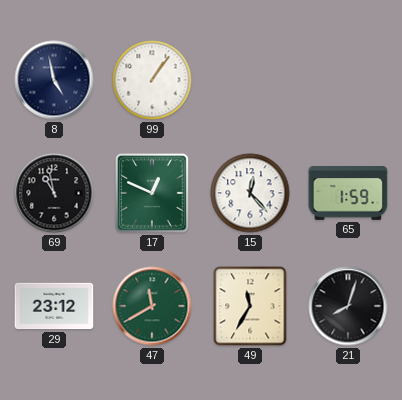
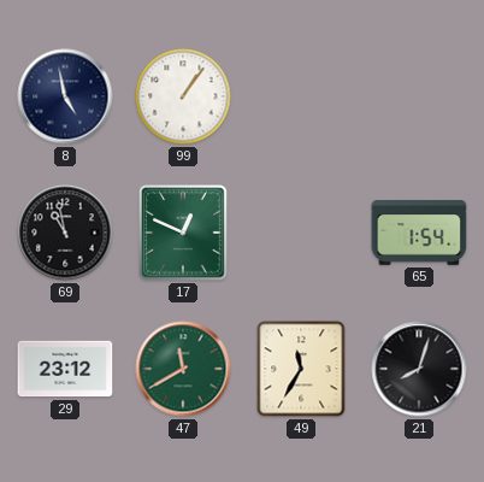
15: 12:23 -> none
65: 1:59 -> 1:54
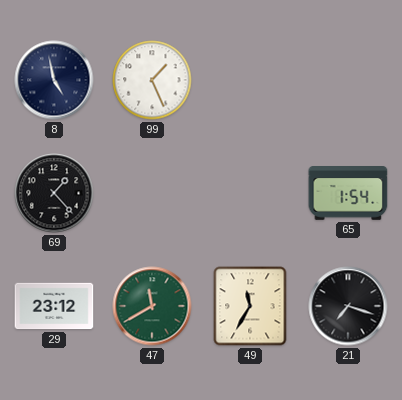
99: 1:06 -> 1:26
69: 10:58 -> 1:23
17: 12:49 -> none
21: 8:03 -> 7:18
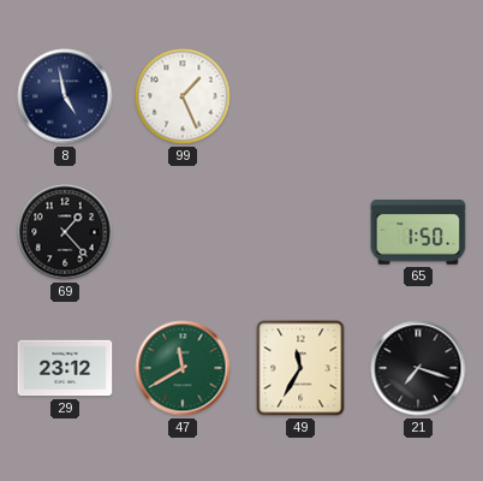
65: 1:54 -> 1:50
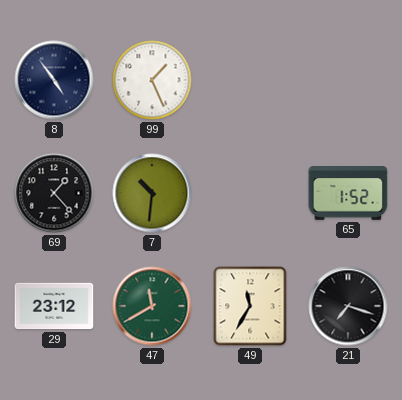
8: 4:58 -> 4:54
7: none -> 10:31
65: 1:50 -> 1:52
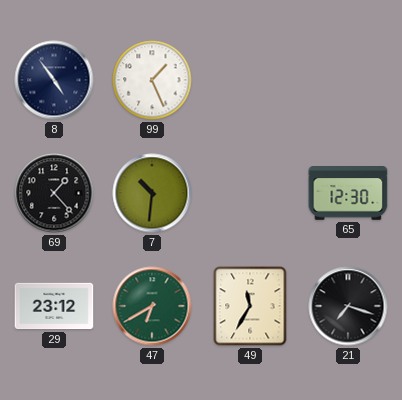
65: 1:52 -> 12:30
47: 11:40 -> 6:40
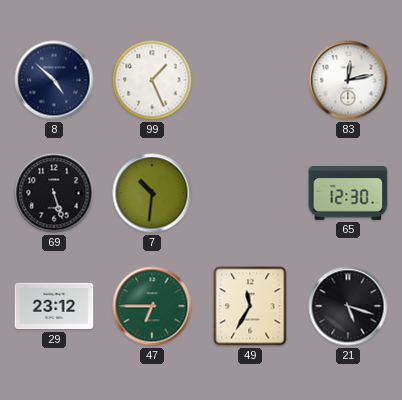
8: 4:54 -> 4:52
83: none -> 12:13
69: 1:23 -> 5:27
47: 6:40 -> 6:45
21: 7:18 -> 5:18
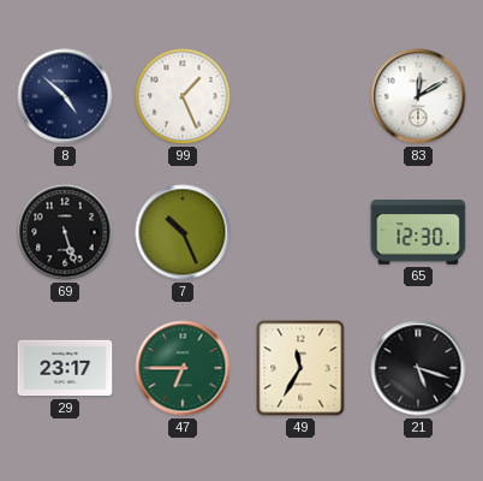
83: 12:13 -> 12:10
7: 10:31 -> 10:26
29: 23:12 -> 23:17
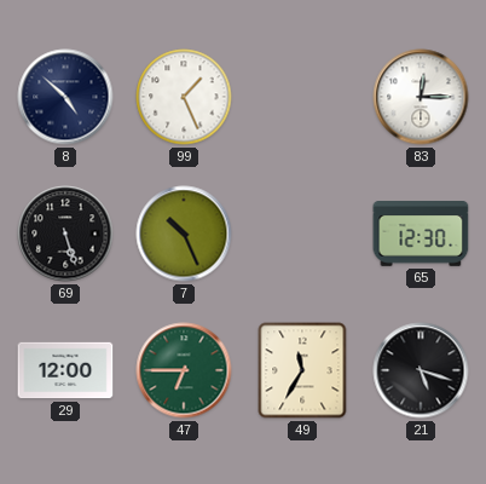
83: 12:10 -> 12:15
29: 23:17 -> 12:00
